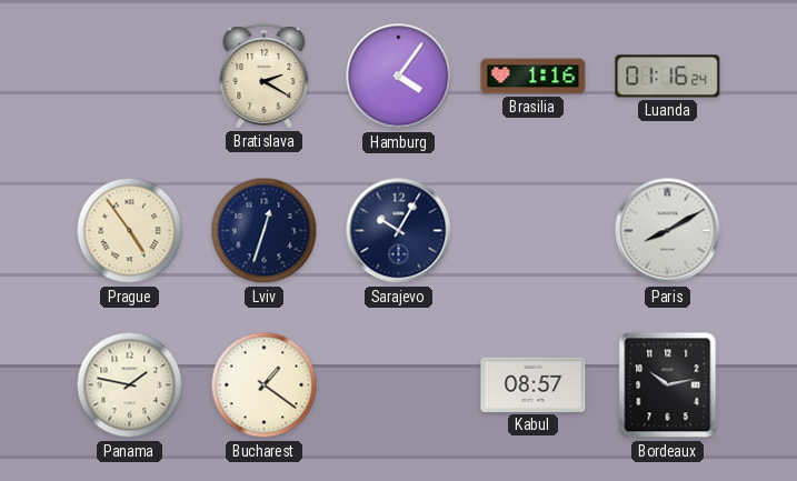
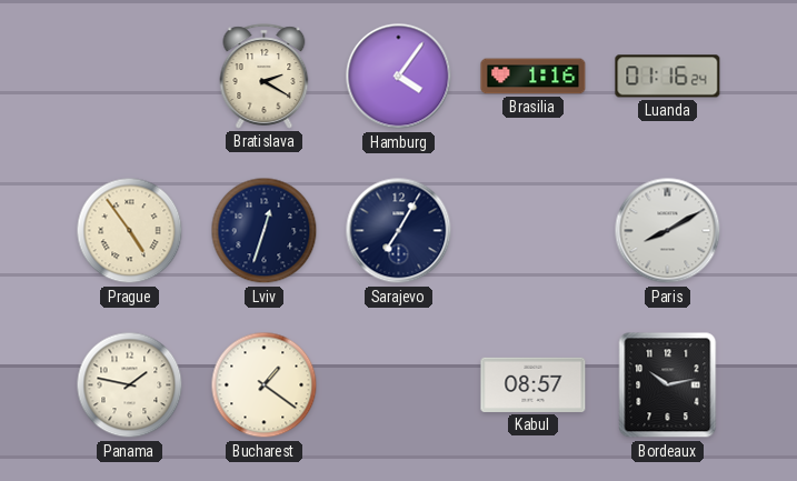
Sarajevo: 10:05 -> 7:05
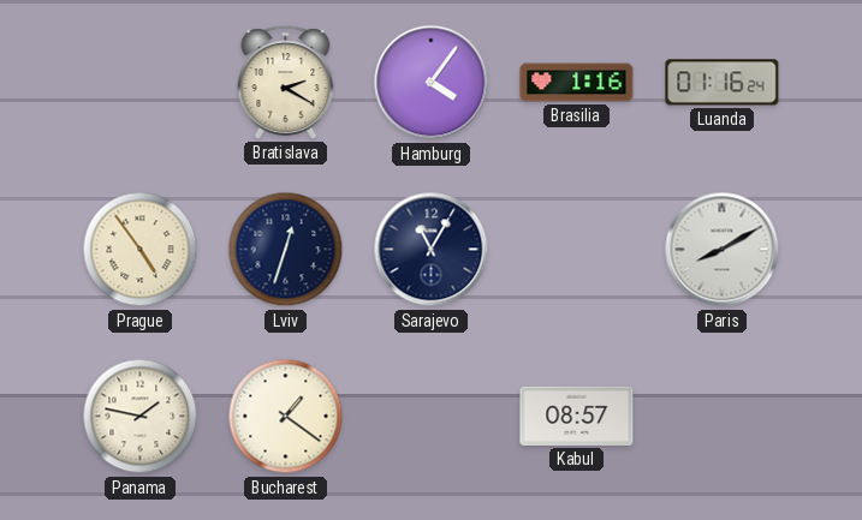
Sarajevo: 7:05 -> 11:05
Bordeaux: 10:13 -> none
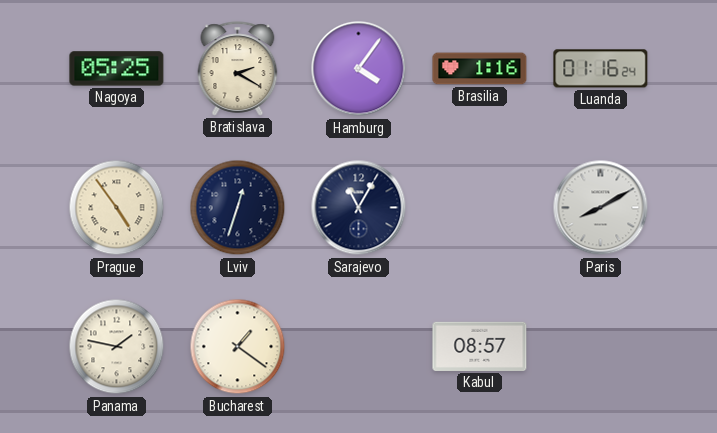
Nagoya: none -> 05:25
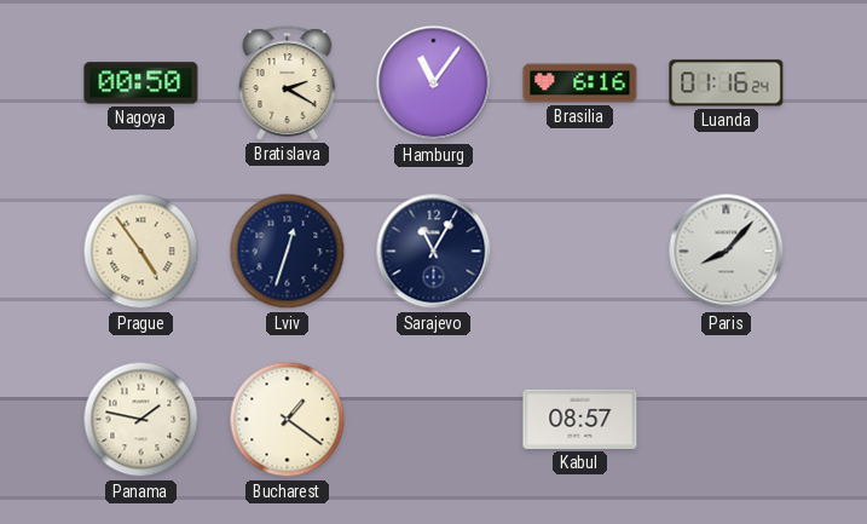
Nagoya: 05:25 -> 00:50
Hamburg: 4:06 -> 11:06
Brasilia: 1:16 -> 6:16
Paris: 8:10 -> 8:07
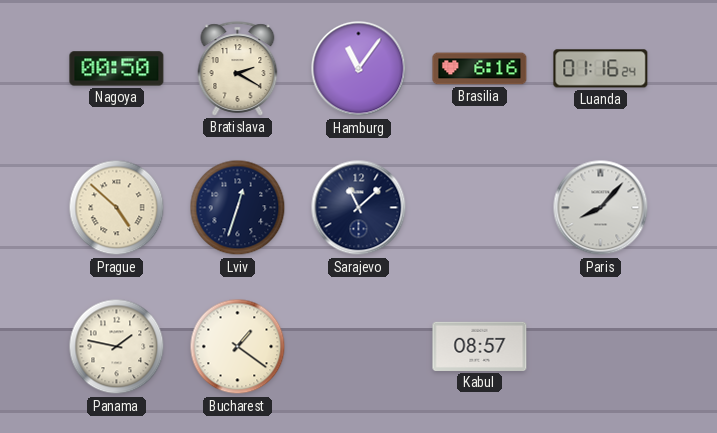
Prague: 4:54 -> 4:52
Sarajevo: 11:05 -> 11:08
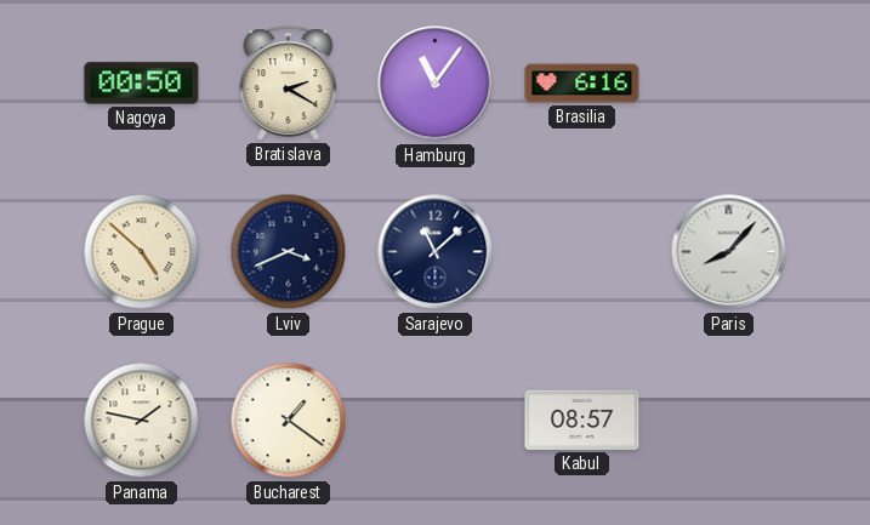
Luanda: 01:16 -> none
Lviv: 12:33 -> 3:41
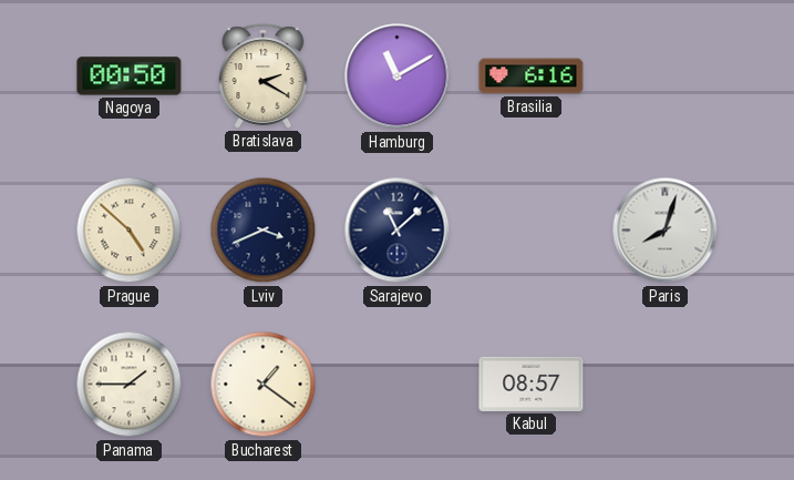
Hamburg: 11:06 -> 11:10
Paris: 8:07 -> 8:03
Panama: 1:47 -> 1:45
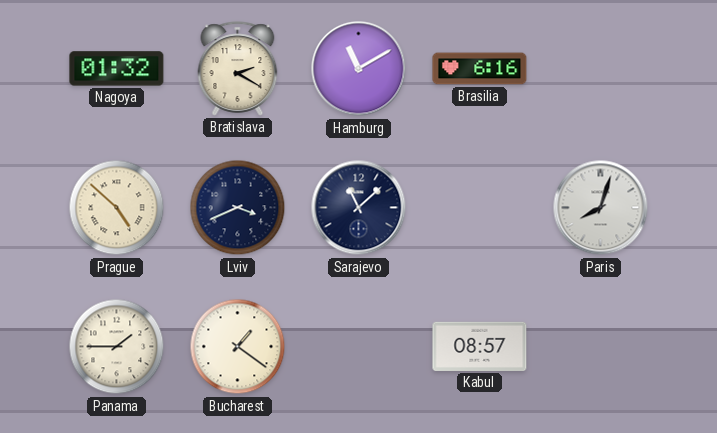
Nagoya: 00:50 -> 01:32
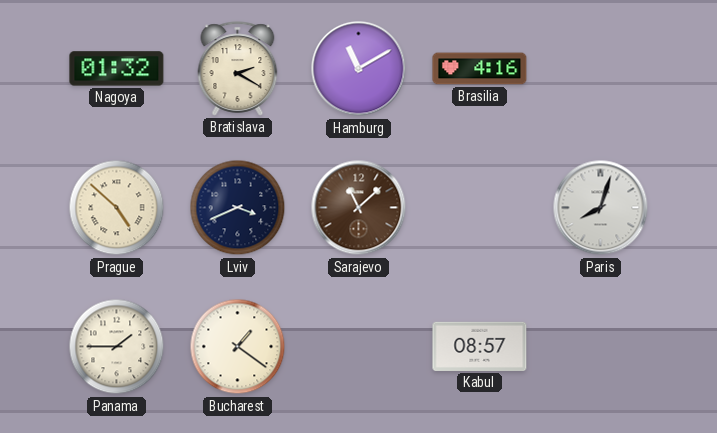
Brasilia: 6:16 -> 4:16
Sarajevo dial: navy -> brown
